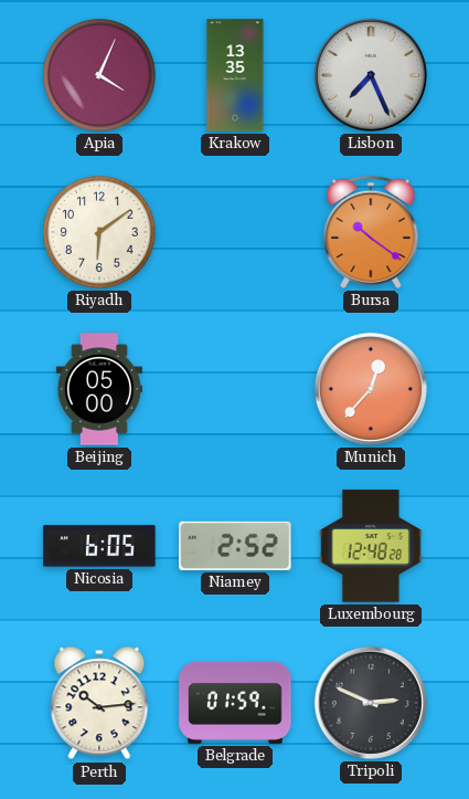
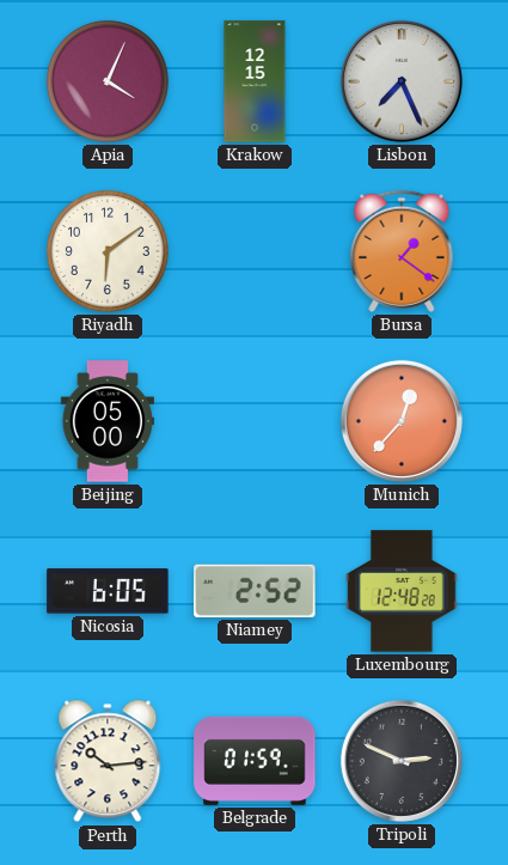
Krakow: 13:35 -> 12:15
Bursa: 10:21 -> 1:21
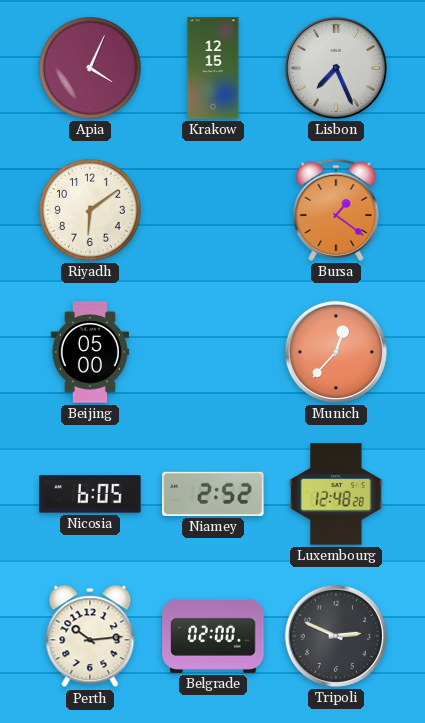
Belgrade: 01:59 -> 02:00
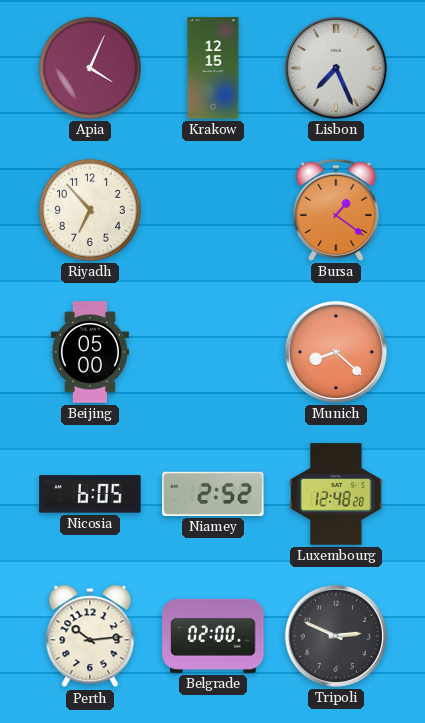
Riyadh: 6:09 -> 6:53
Munich: 12:37 -> 8:22
